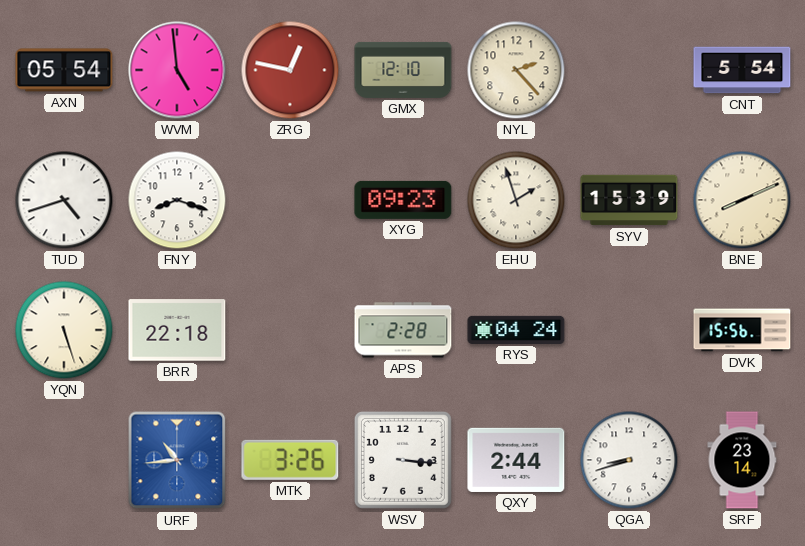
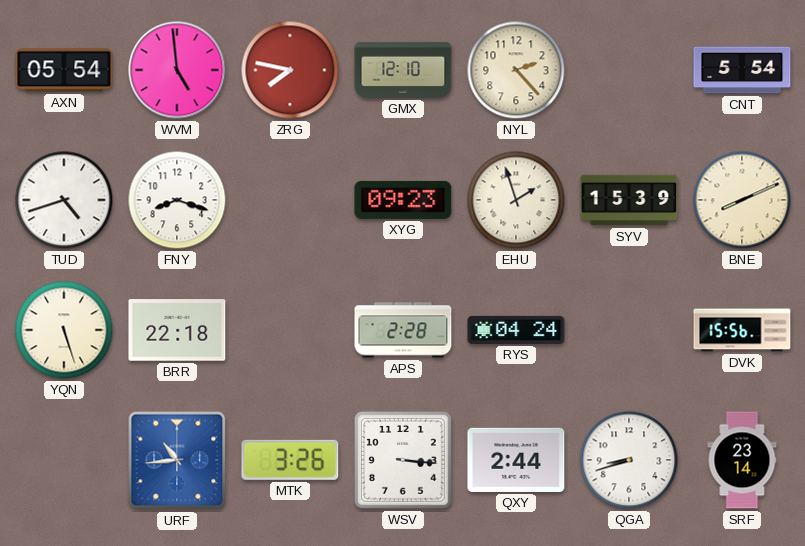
ZRG: 12:47 -> 7:47
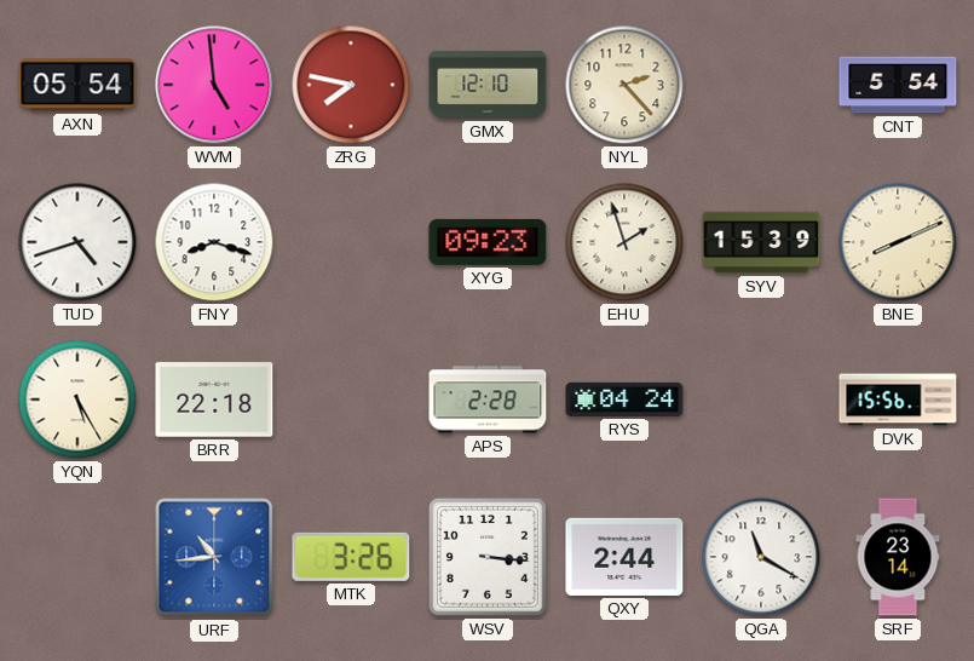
YQN: 5:27 -> 5:25
QGA: 8:42 -> 11:20
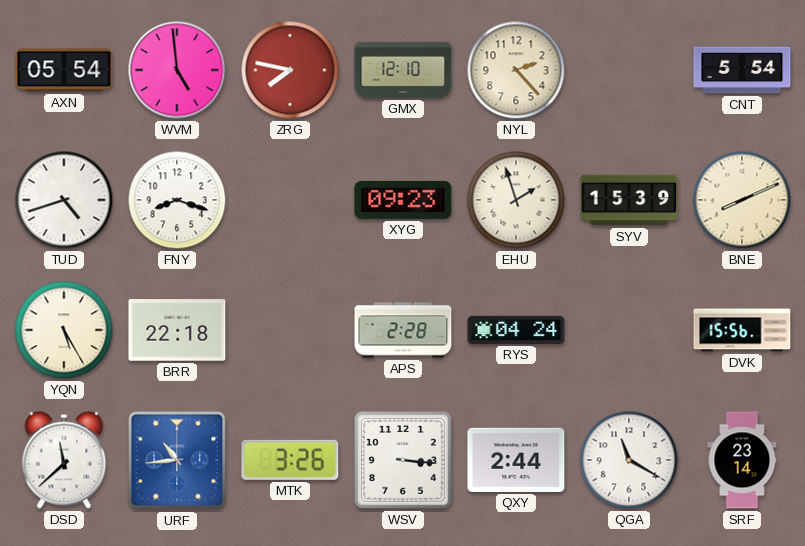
DSD: none -> 11:38
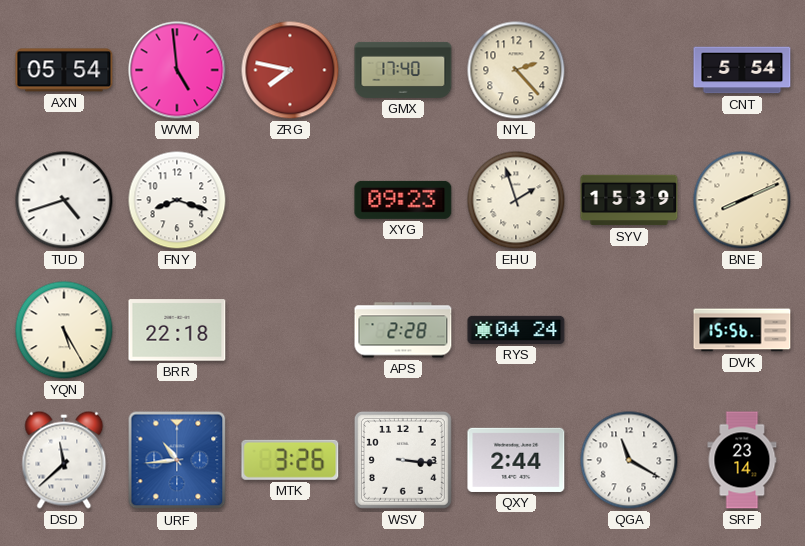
GMX: 12:10 -> 17:40
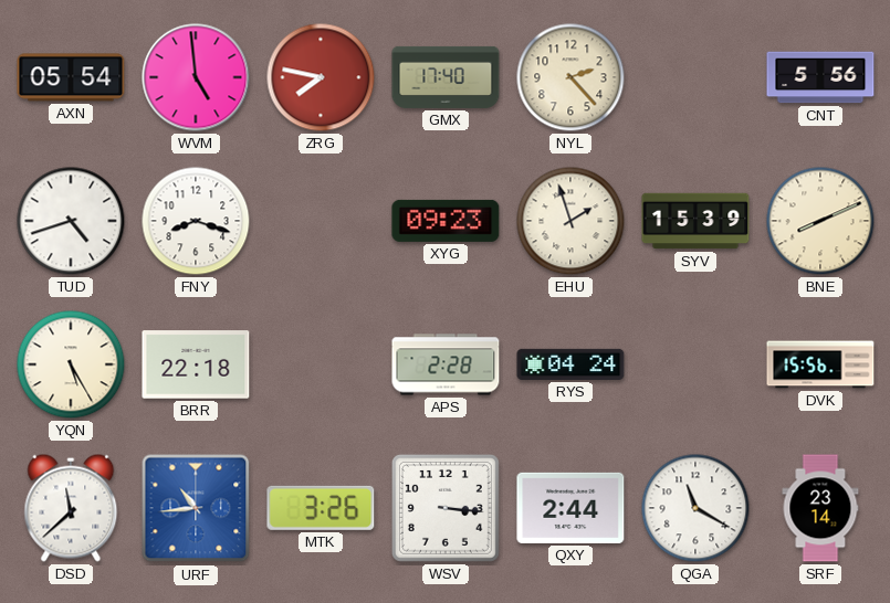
CNT: 5:54 -> 5:56
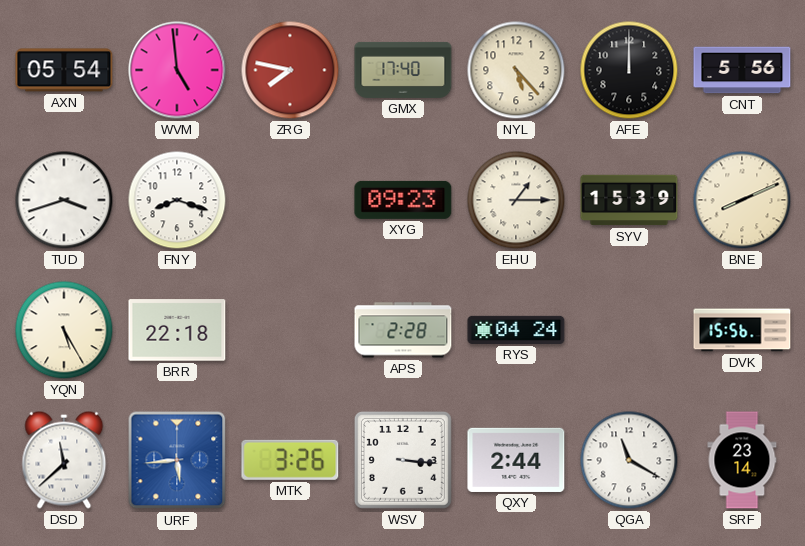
NYL: 2:23 -> 5:23
AFE: none -> 12:00
TUD: 4:42 -> 3:42
EHU: 1:57 -> 1:15
URF: 10:44 -> 5:44
